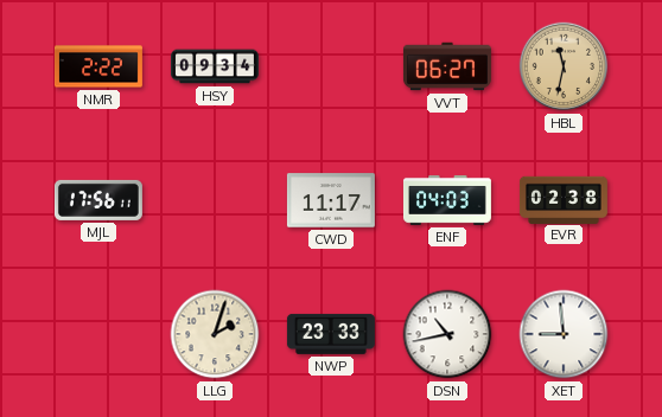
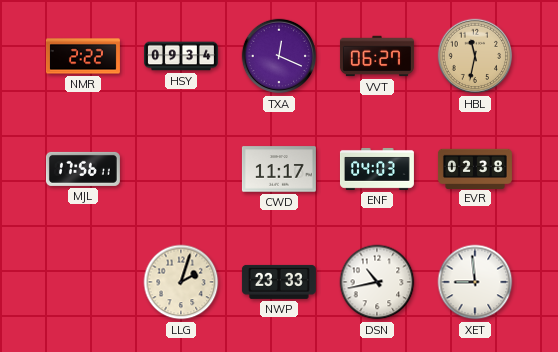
TXA: none -> 12:19
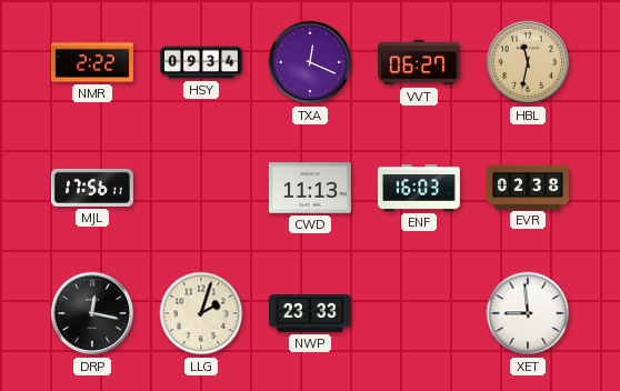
CWD: 11:17 -> 11:13
ENF: 04:03 -> 16:03
DRP: none -> 12:17
DSN: 10:43 -> none
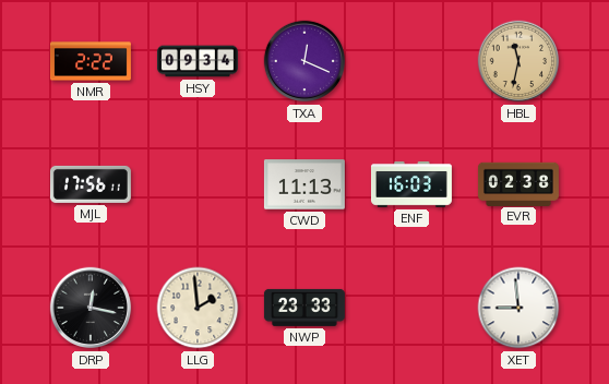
VVT: 06:27 -> none
LLG: 2:03 -> 1:59
